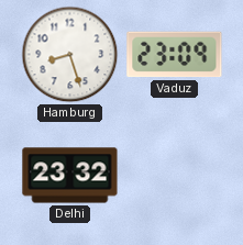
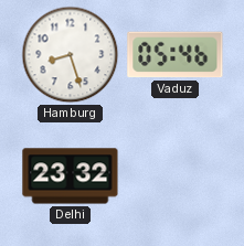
Vaduz: 23:09 -> 05:46
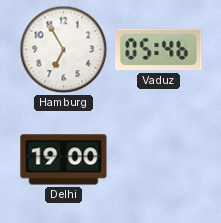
Hamburg: 8:27 -> 6:55
Delhi: 23:32 -> 19:00
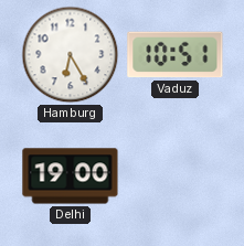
Hamburg: 6:55 -> 6:25
Vaduz: 05:46 -> 10:51
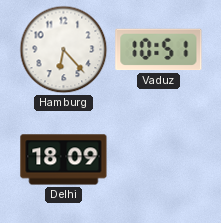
Hamburg: 6:25 -> 6:23
Delhi: 19:00 -> 18:09
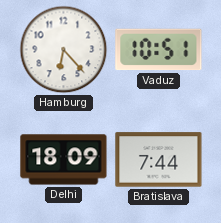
Bratislava: none -> 7:44
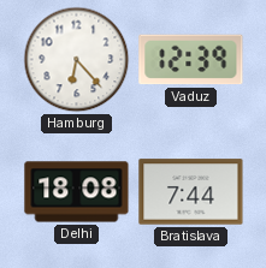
Vaduz: 10:51 -> 12:39
Delhi: 18:09 -> 18:08
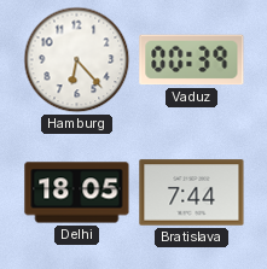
Vaduz: 12:39 -> 00:39
Delhi: 18:08 -> 18:05
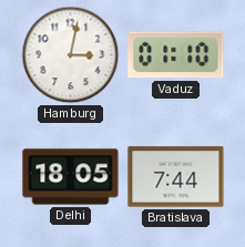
Hamburg: 6:23 -> 3:02
Vaduz: 00:39 -> 01:10
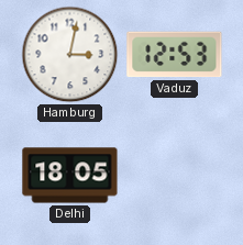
Vaduz: 01:10 -> 12:53
Bratislava: 7:44 -> none
